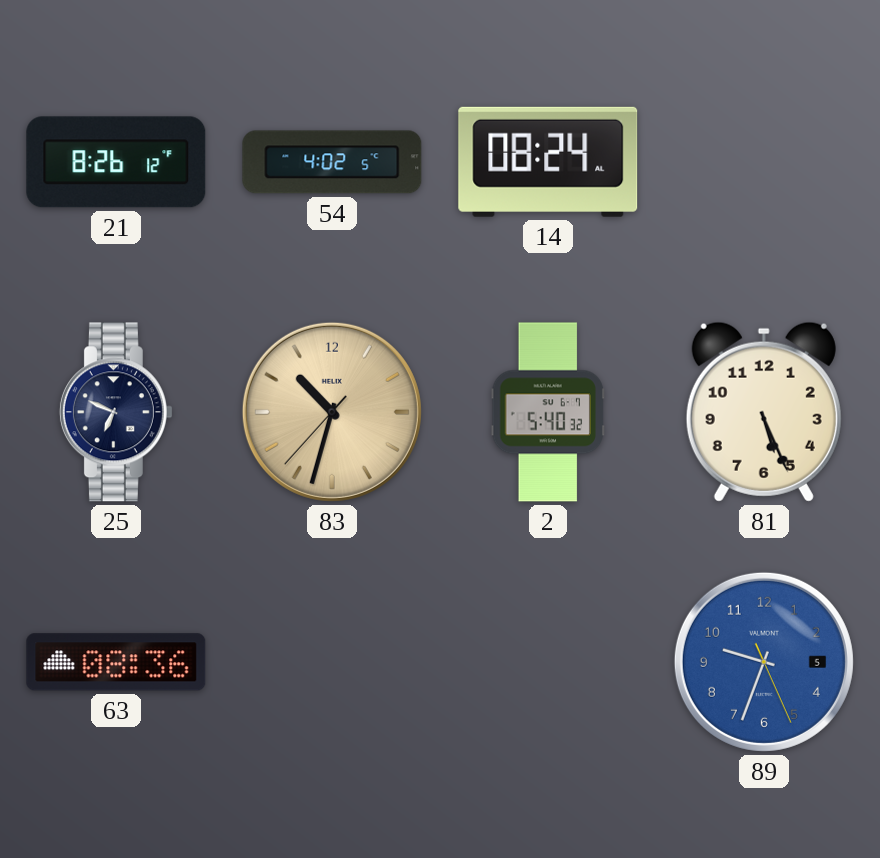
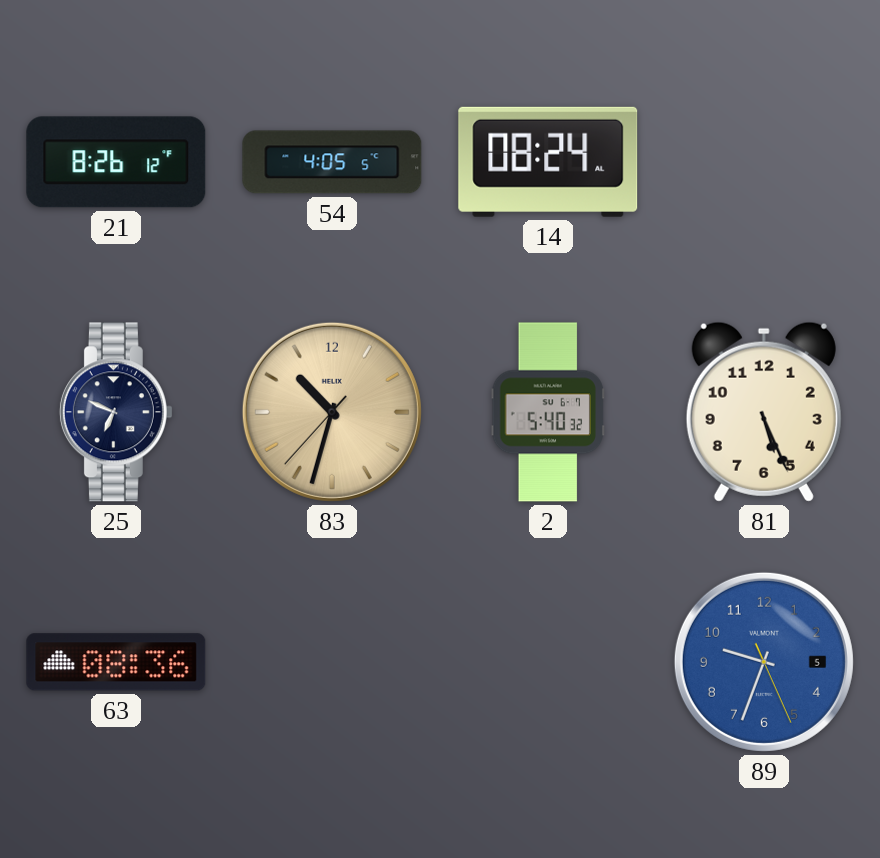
54: 4:02 -> 4:05
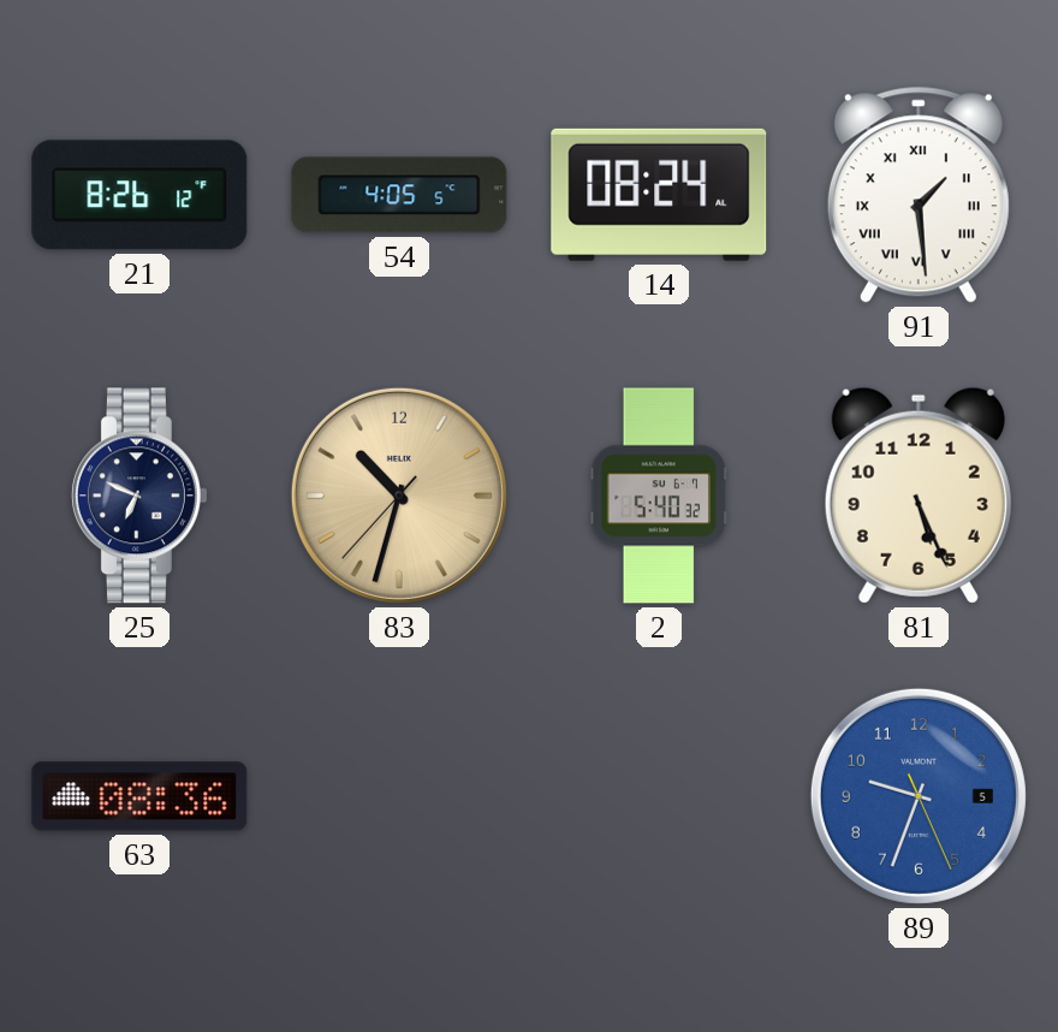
91: none -> 1:29
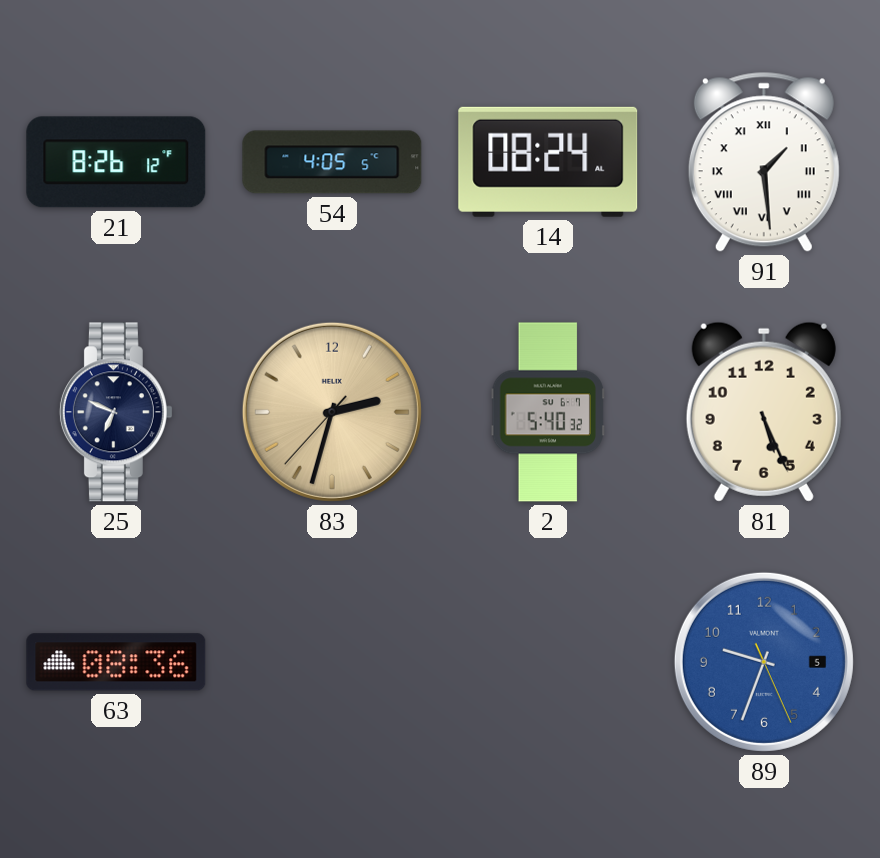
83: 10:32 -> 2:32
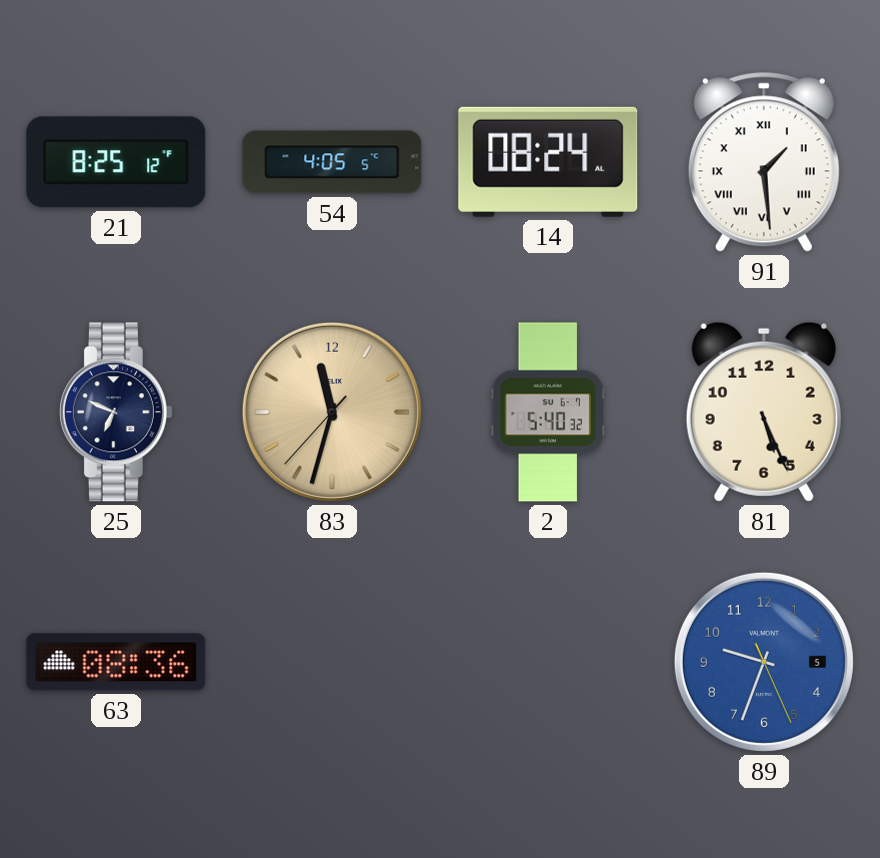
21: 8:26 -> 8:25
83: 2:32 -> 11:32
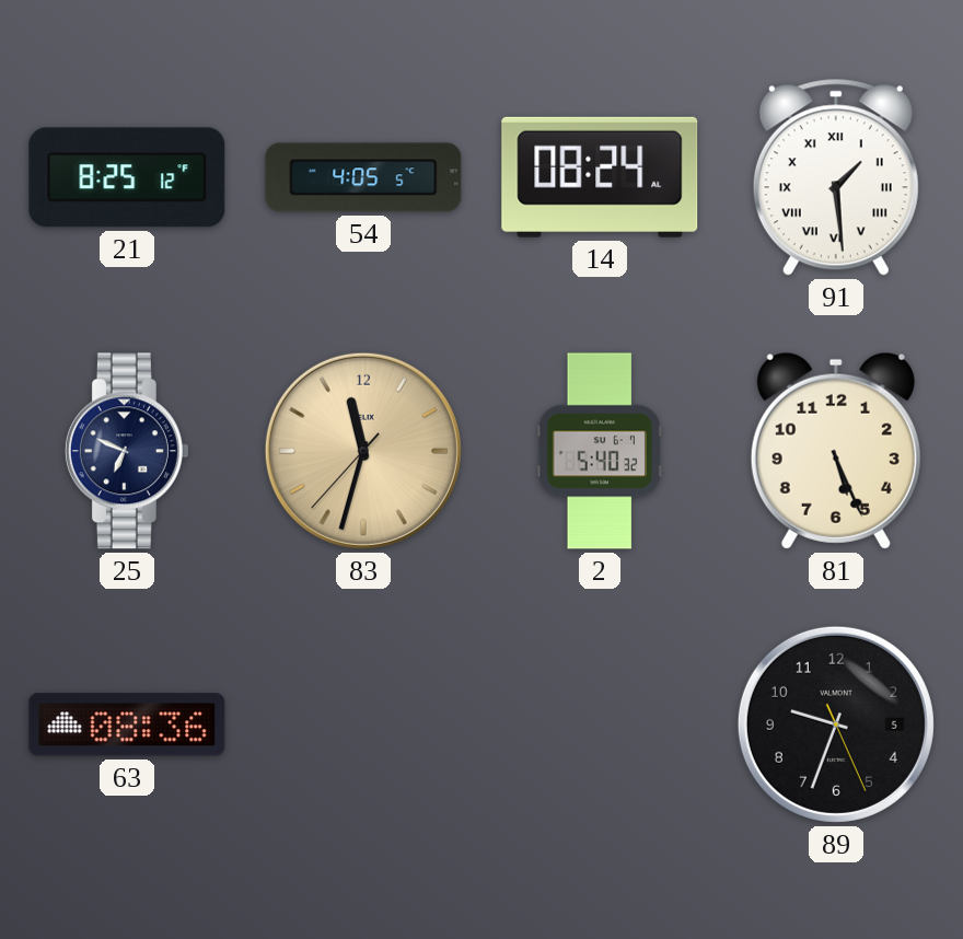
89 dial: blue -> black
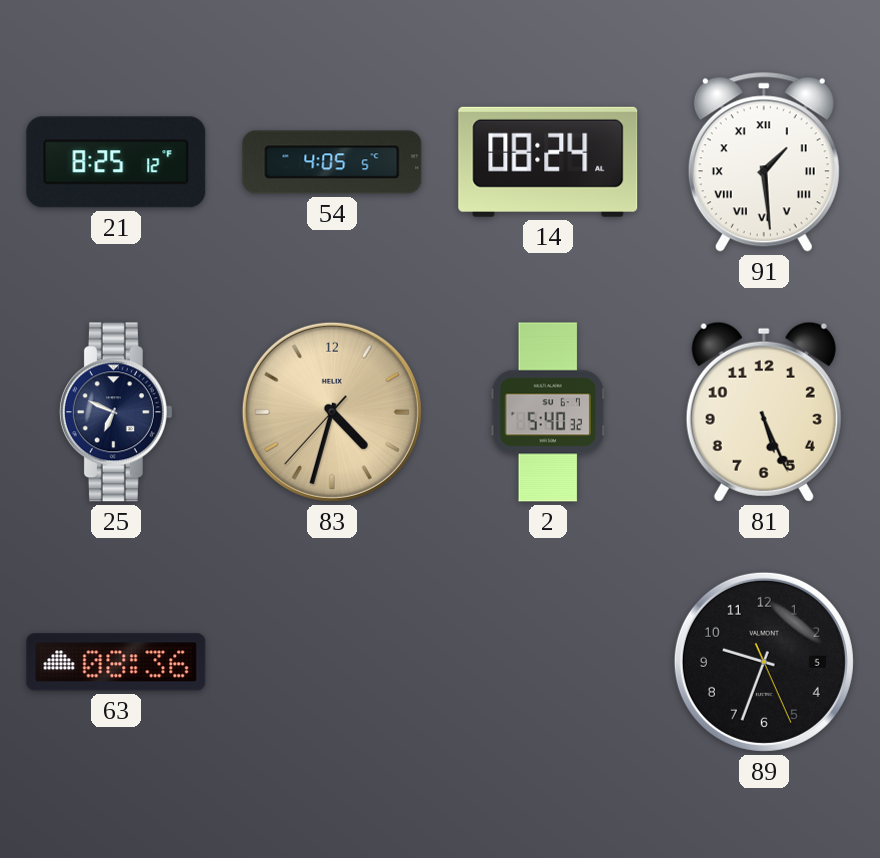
83: 11:32 -> 4:32
